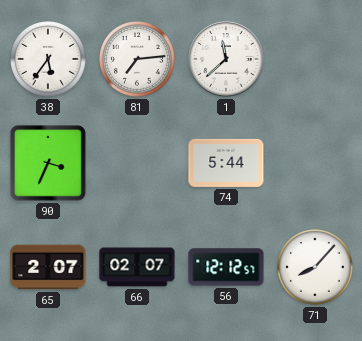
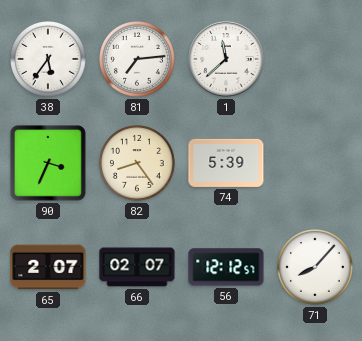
82: none -> 8:24
74: 5:44 -> 5:39
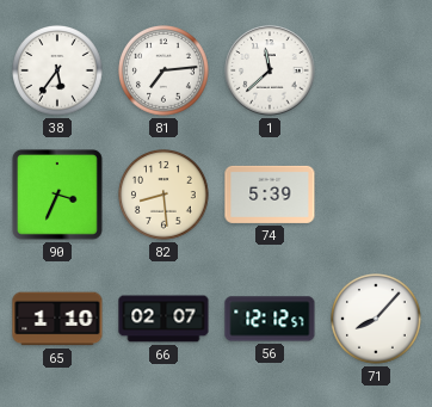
82: 8:24 -> 8:29
65: 2:07 -> 1:10
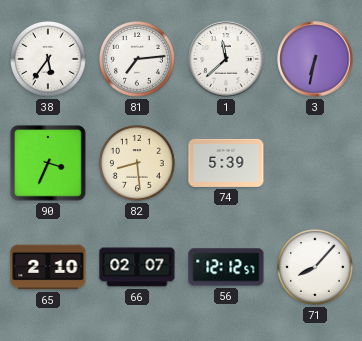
3: none -> 6:32
65: 1:10 -> 2:10
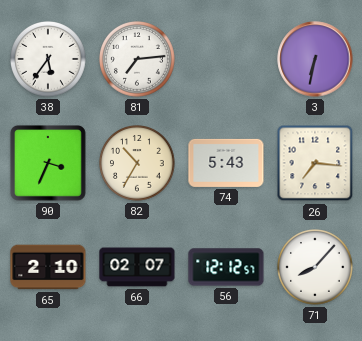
1: 11:38 -> none
82: 8:29 -> 10:35
74: 5:39 -> 5:43
26: none -> 7:16
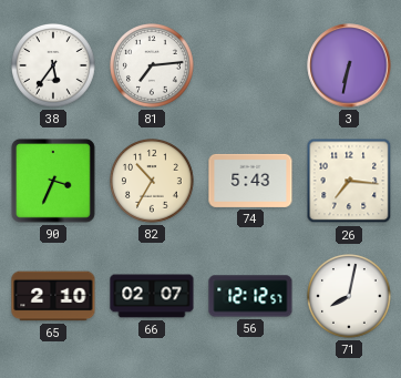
71: 8:07 -> 8:02
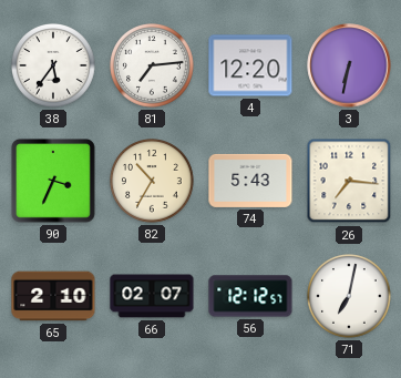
4: none -> 12:20
71: 8:02 -> 7:02
